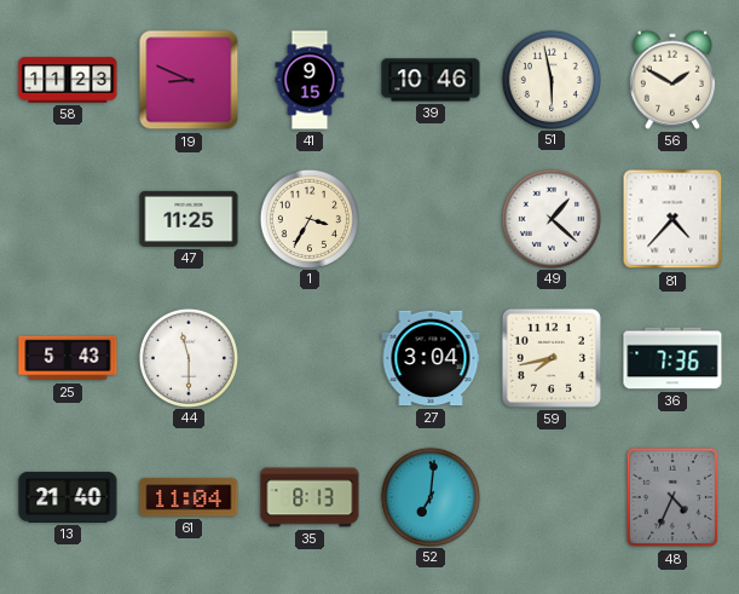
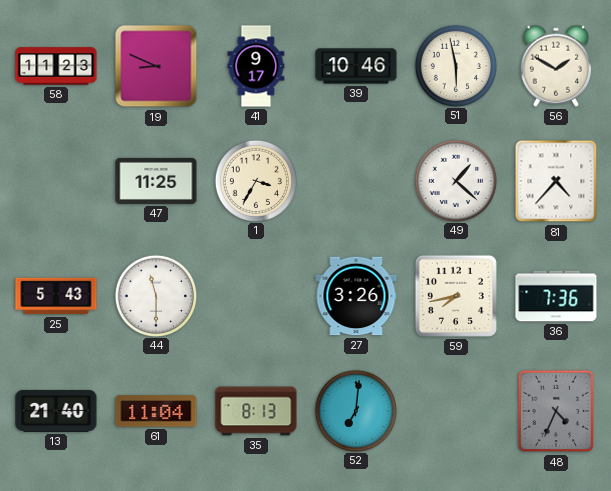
41: 9:15 -> 9:17
27: 3:04 -> 3:26
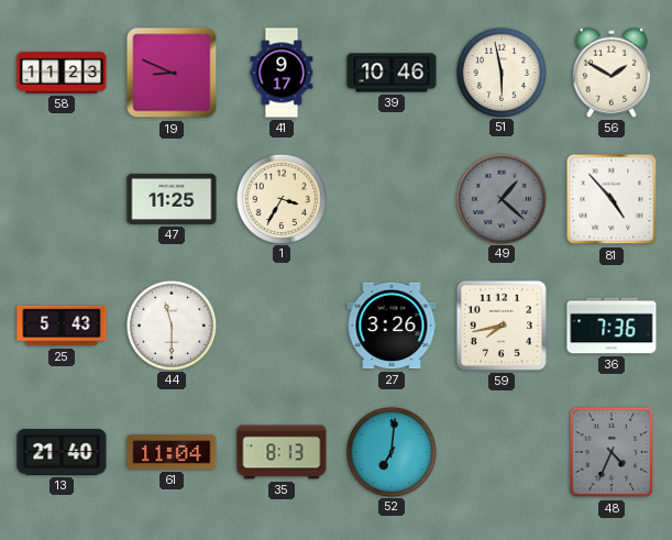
49 dial: white -> grey
81: 4:37 -> 4:53
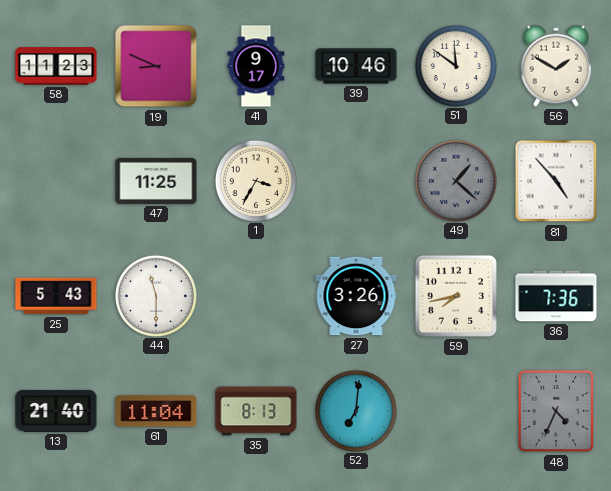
51: 5:58 -> 11:51
